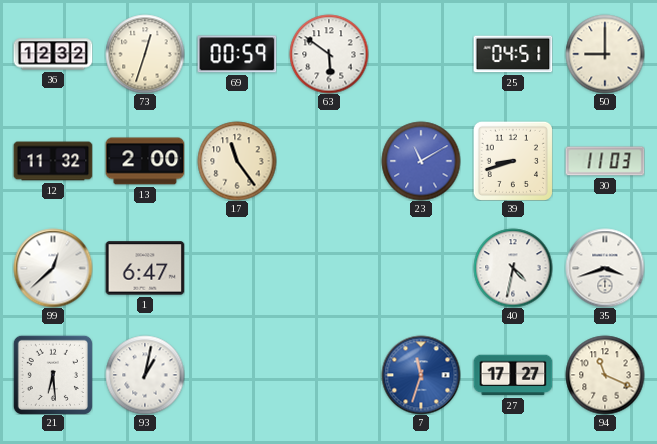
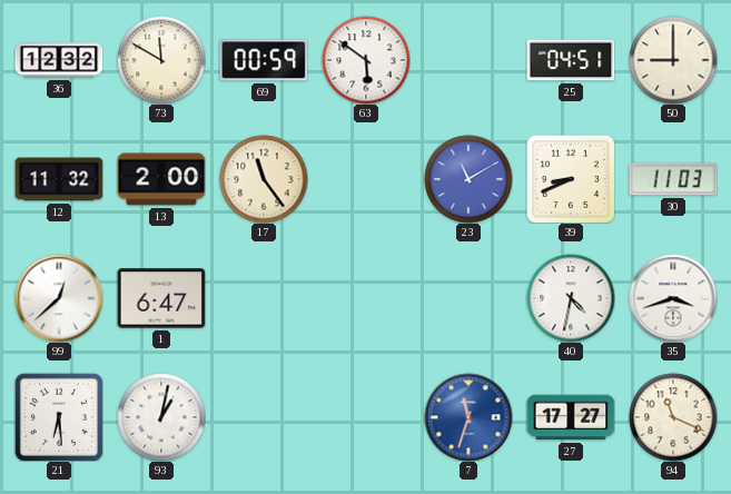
73: 12:33 -> 11:50
39: 8:42 -> 8:41
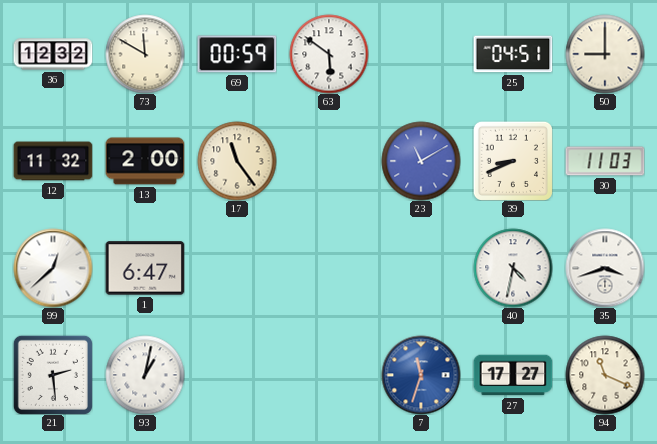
21: 6:29 -> 2:29
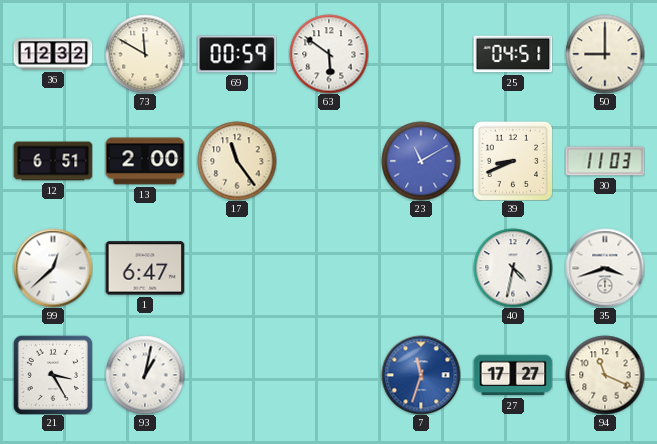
12: 11:32 -> 6:51
21: 2:29 -> 3:25
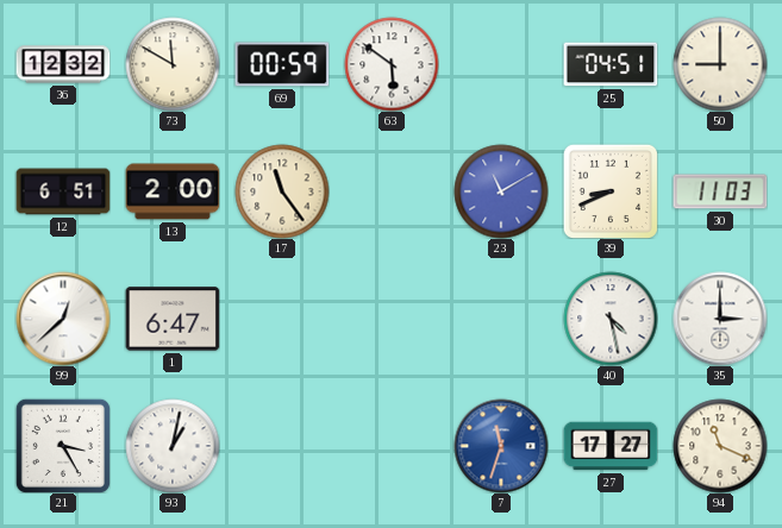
40: 4:32 -> 4:28
35: 3:42 -> 3:00
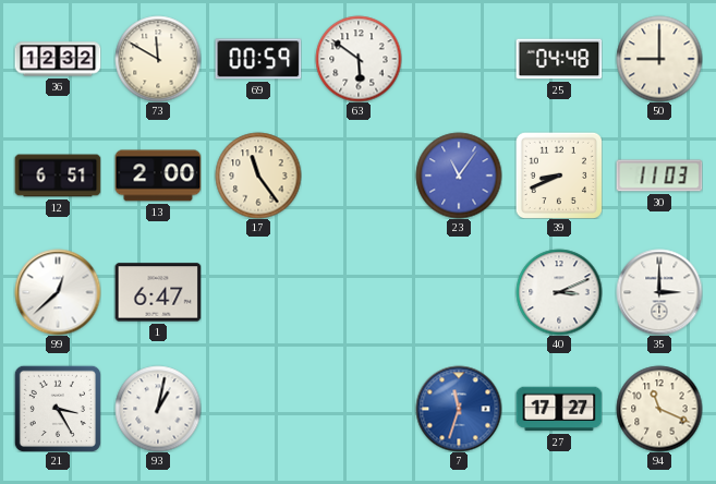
25: 04:51 -> 04:48
23: 11:10 -> 11:06
40: 4:28 -> 3:11
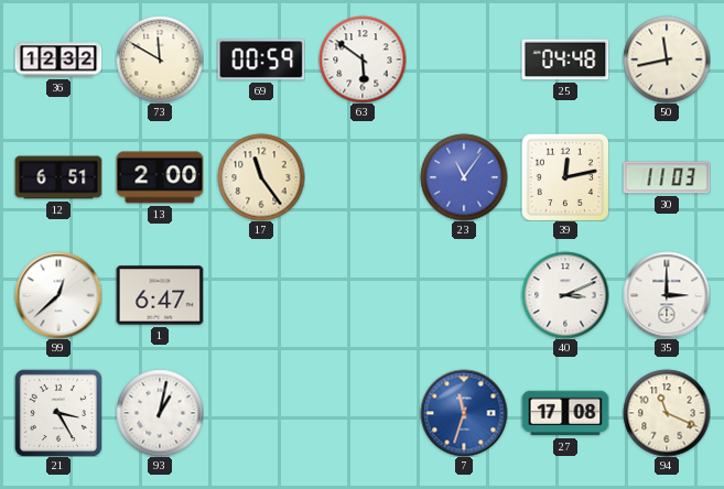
50: 9:00 -> 11:43
39: 8:41 -> 12:13
27: 17:27 -> 17:08
